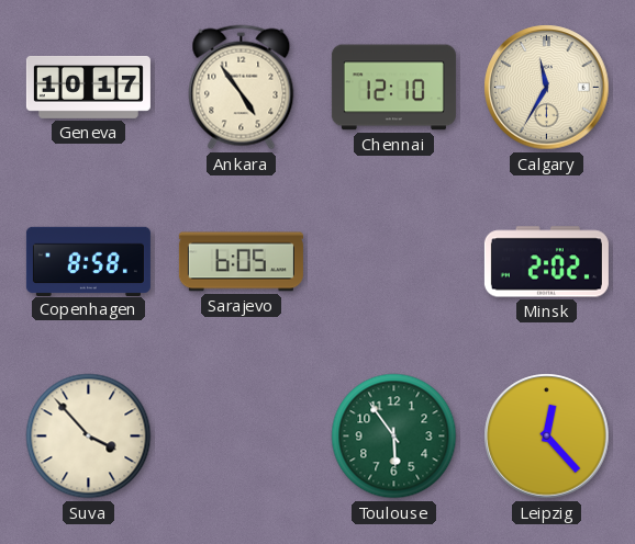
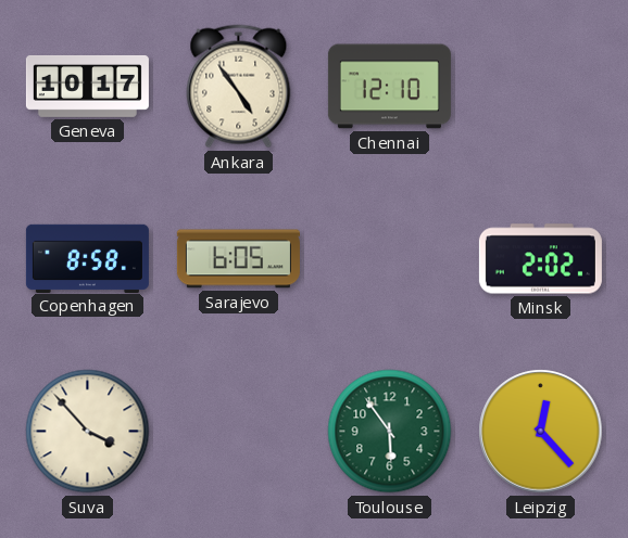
Calgary: 11:35 -> none
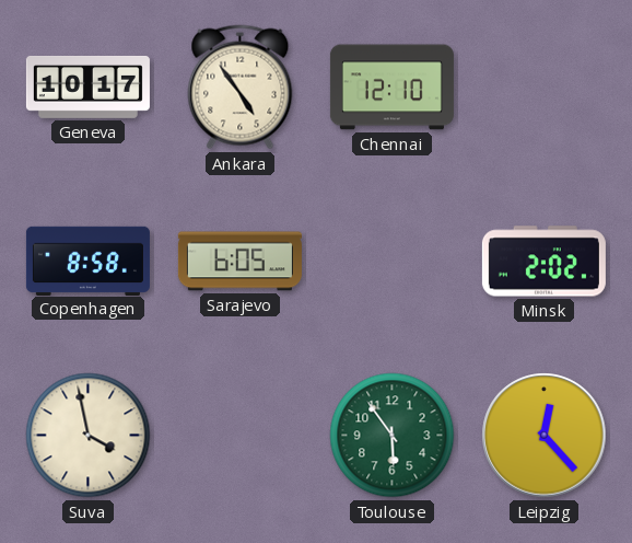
Suva: 3:53 -> 3:58
